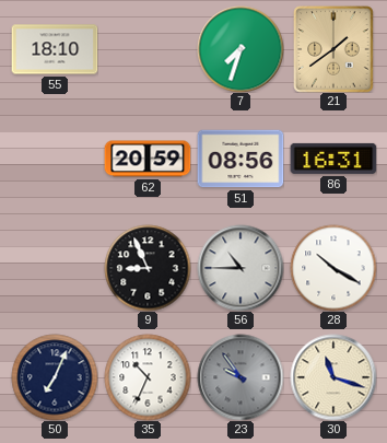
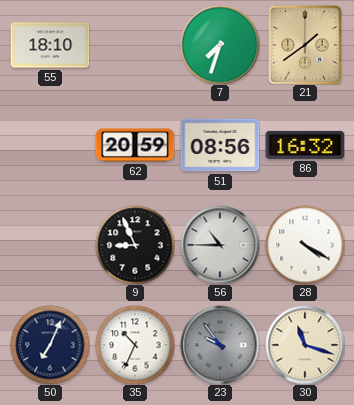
86: 16:31 -> 16:32
28: 10:20 -> 4:20
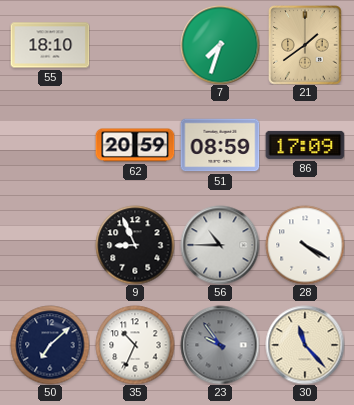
51: 08:56 -> 08:59
86: 16:32 -> 17:09
50: 7:04 -> 7:08
30: 11:18 -> 11:23
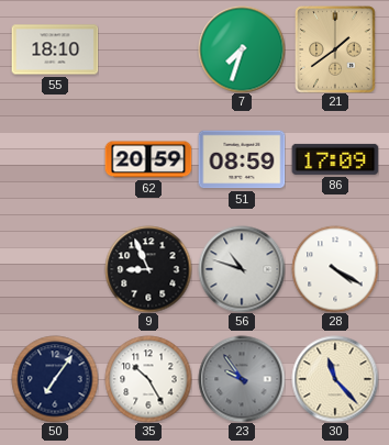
56: 10:45 -> 10:48
50: 7:08 -> 7:06
35: 10:34 -> 10:25
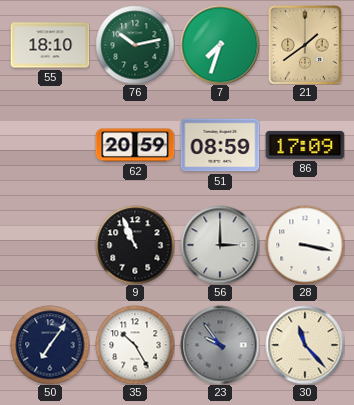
76: none -> 10:13
9: 8:56 -> 10:56
56: 10:48 -> 3:00
28: 4:20 -> 3:17
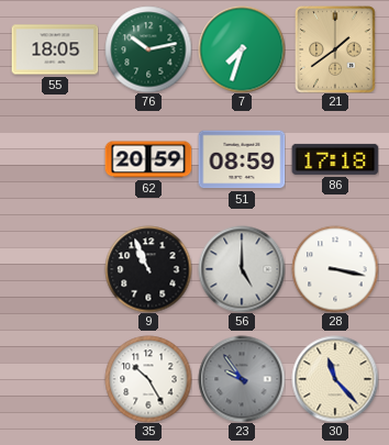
55: 18:10 -> 18:05
86: 17:09 -> 17:18
56: 3:00 -> 5:00
50: 7:06 -> none
